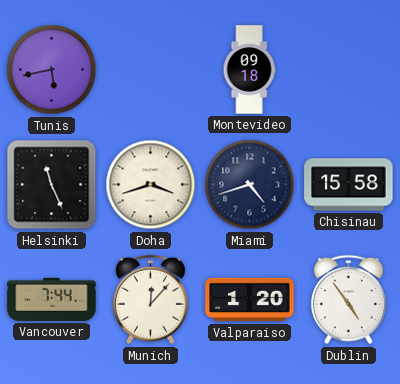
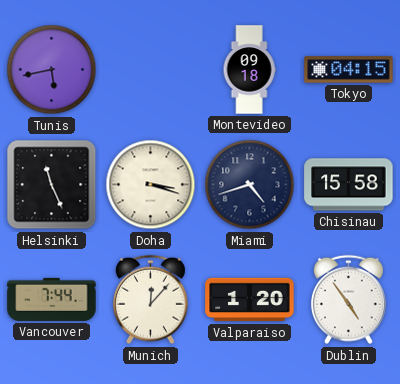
Tokyo: none -> 04:15
Doha: 3:42 -> 3:18
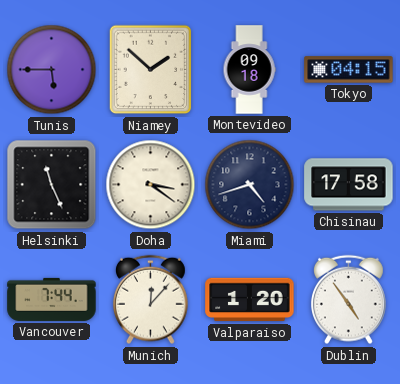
Tunis: 5:43 -> 5:45
Niamey: none -> 1:52
Doha: 3:18 -> 3:21
Chisinau: 15:58 -> 17:58
